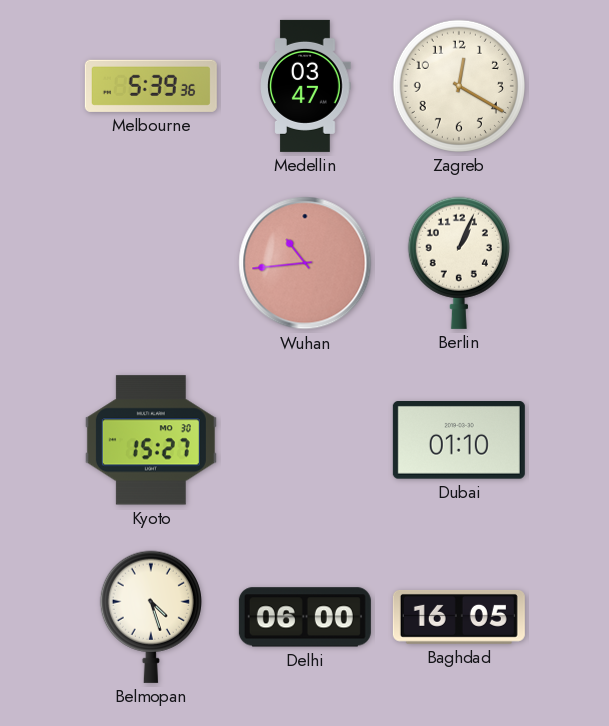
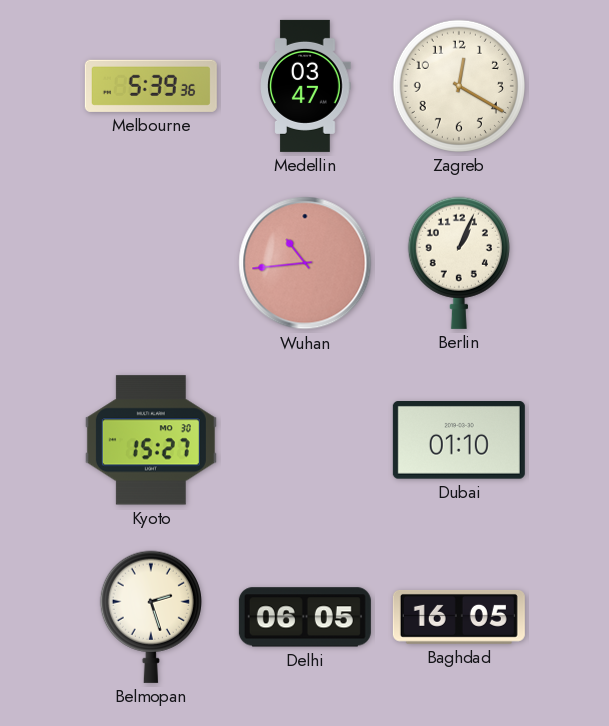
Belmopan: 4:27 -> 2:27
Delhi: 06:00 -> 06:05
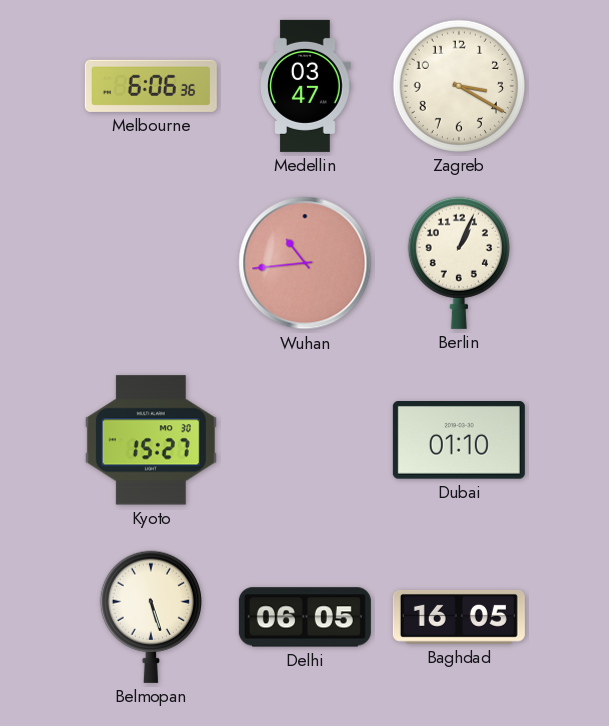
Melbourne: 5:39 -> 6:06
Zagreb: 12:20 -> 3:20
Belmopan: 2:27 -> 5:27
